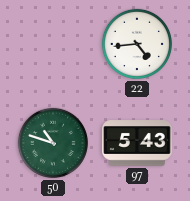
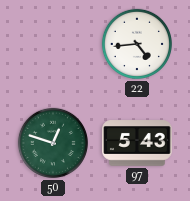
50: 10:48 -> 12:48
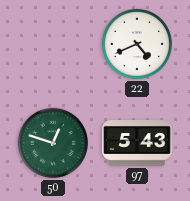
22: 4:44 -> 4:41
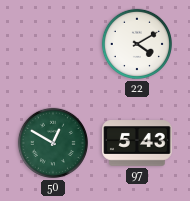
22: 4:41 -> 4:10
50: 12:48 -> 12:50
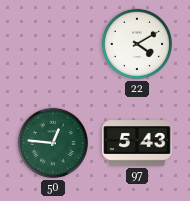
50: 12:50 -> 12:46
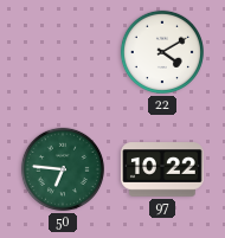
50: 12:46 -> 6:46
97: 5:43 -> 10:22
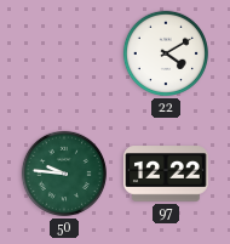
50: 6:46 -> 9:46
97: 10:22 -> 12:22
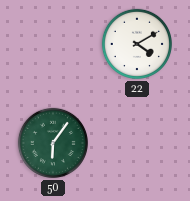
50: 9:46 -> 6:06
97: 12:22 -> none
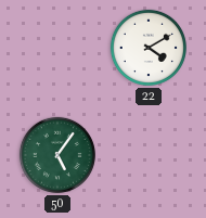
50: 6:06 -> 5:06
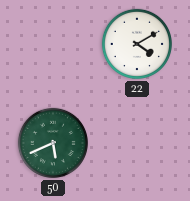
50: 5:06 -> 5:41
